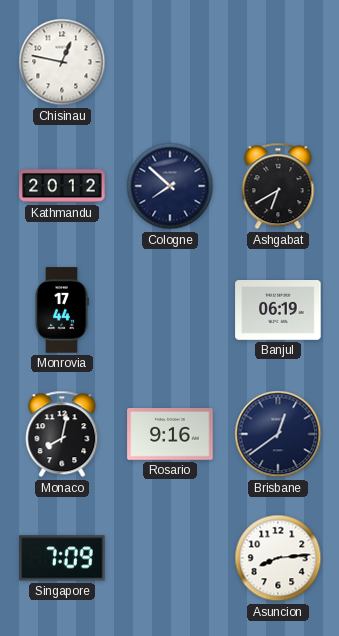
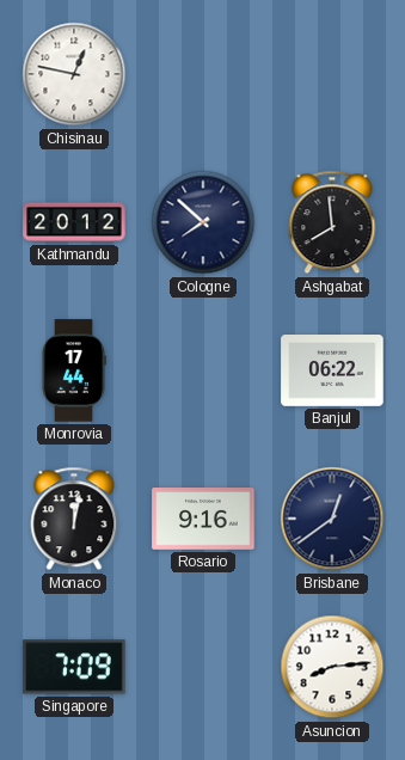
Ashgabat: 6:40 -> 7:59
Banjul: 06:19 -> 06:22
Monaco: 8:02 -> 12:02
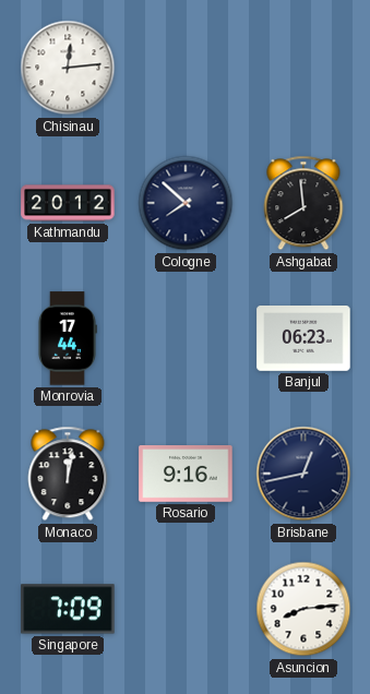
Chisinau: 12:47 -> 12:14
Banjul: 06:22 -> 06:23
Brisbane: 12:39 -> 12:43
